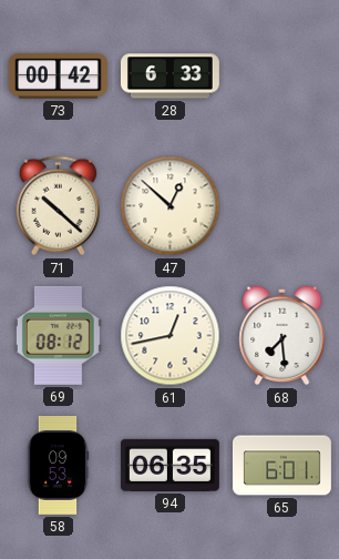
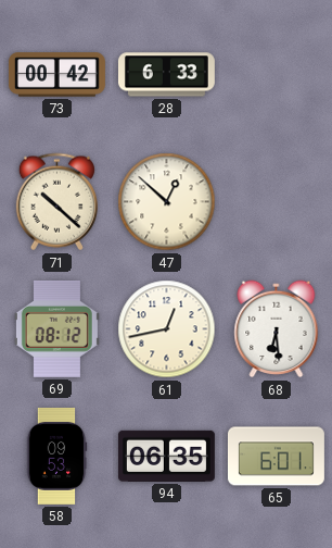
68: 7:29 -> 6:29
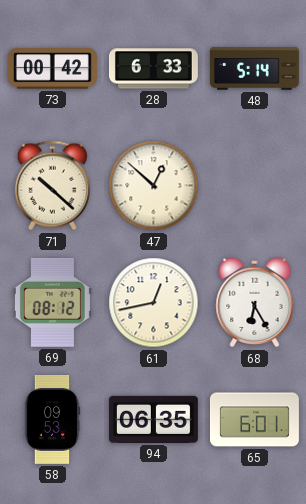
48: none -> 5:14
68: 6:29 -> 6:25
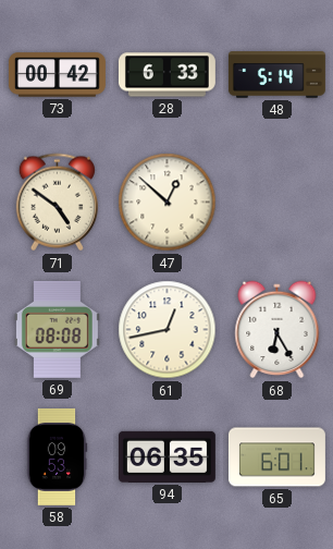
71: 10:22 -> 4:51
69: 08:12 -> 08:08
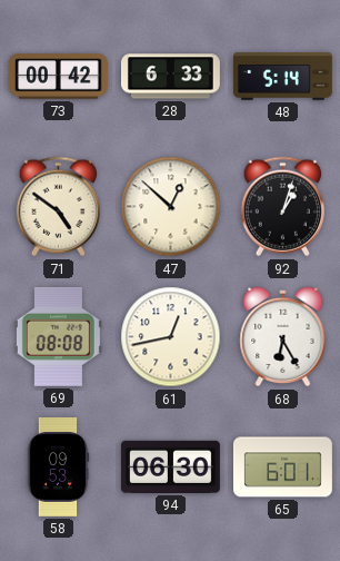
92: none -> 1:03
94: 06:35 -> 06:30
